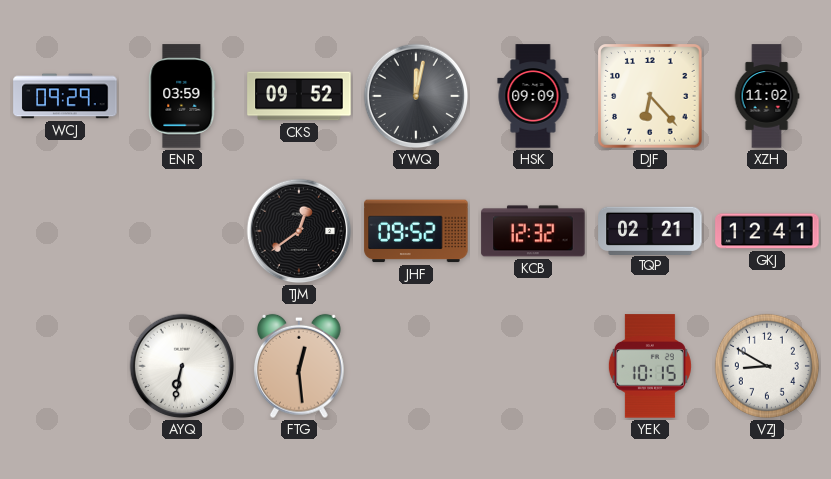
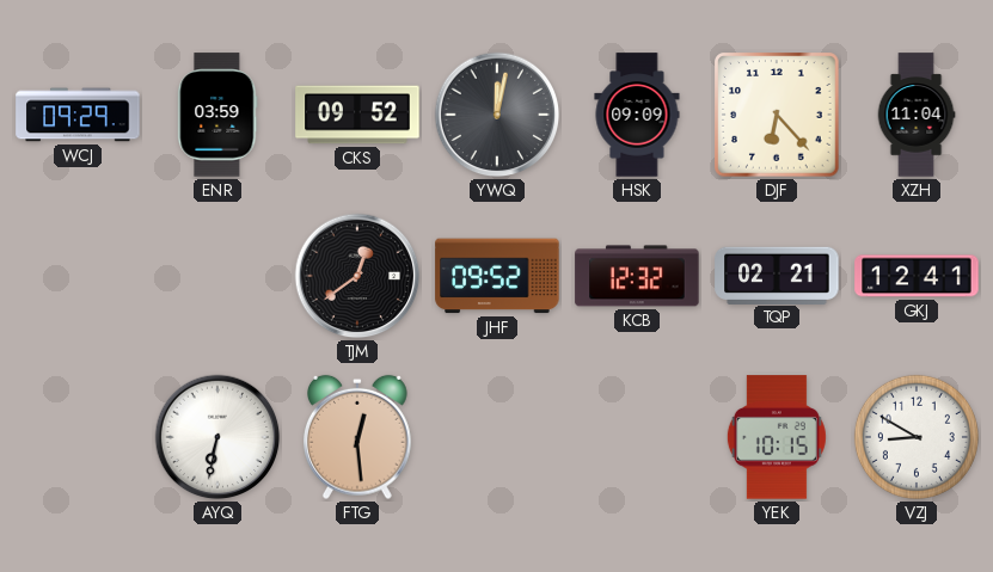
XZH: 11:02 -> 11:04
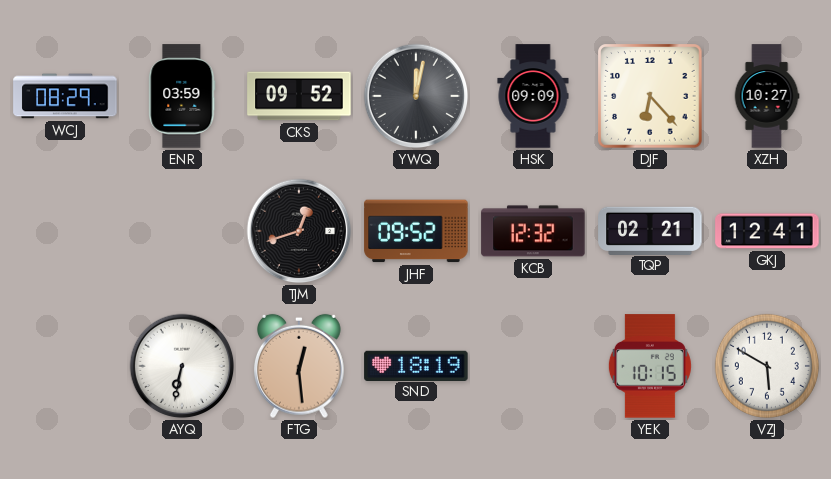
WCJ: 09:29 -> 08:29
XZH: 11:04 -> 10:27
TJM: 12:39 -> 12:42
SND: none -> 18:19
VZJ: 8:50 -> 5:50
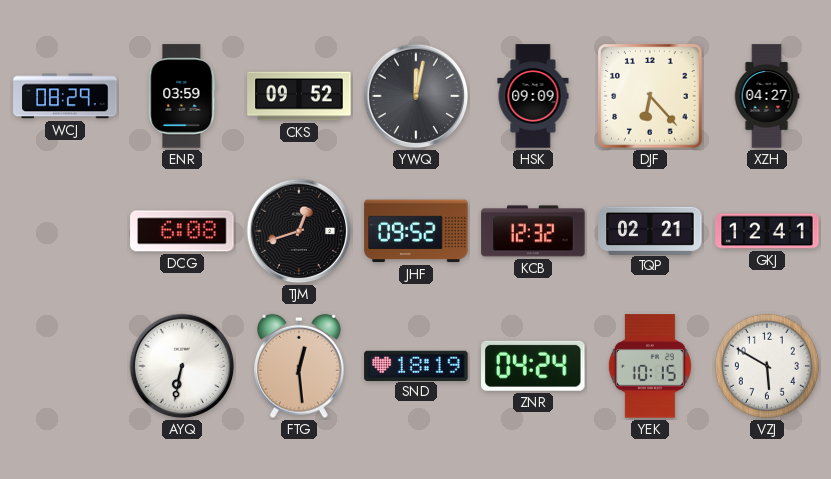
XZH: 10:27 -> 04:27
DCG: none -> 6:08
ZNR: none -> 04:24
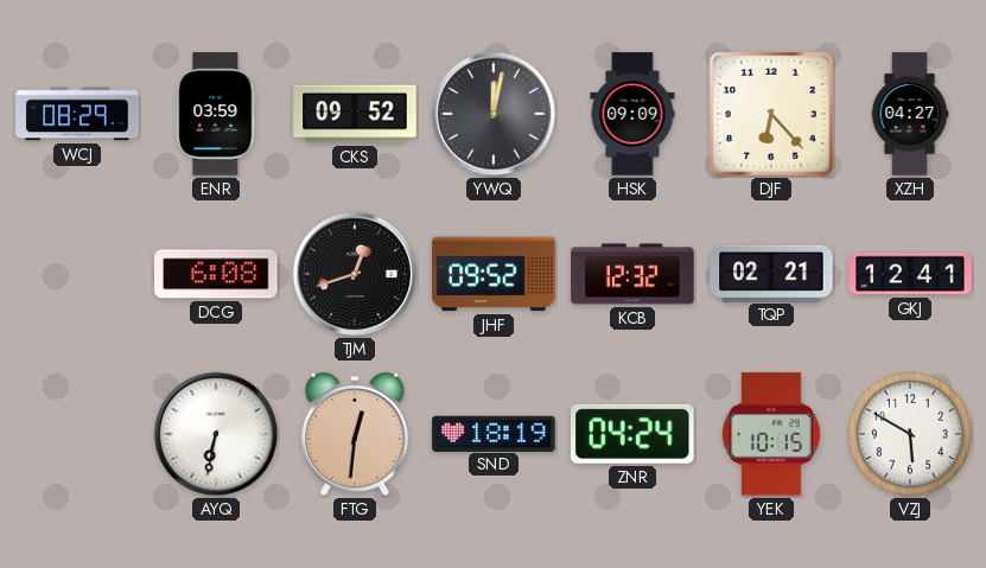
FTG: 12:29 -> 12:31
